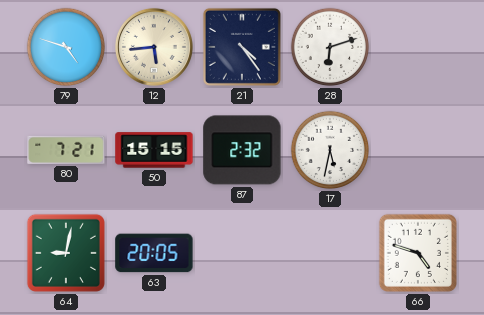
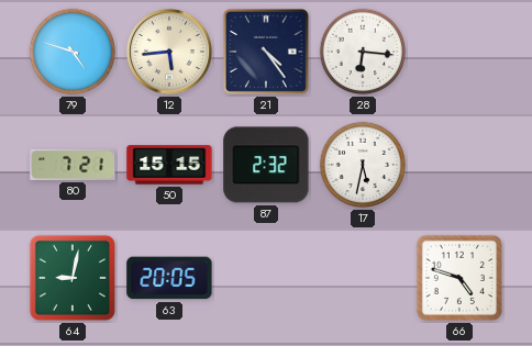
28: 6:12 -> 6:16
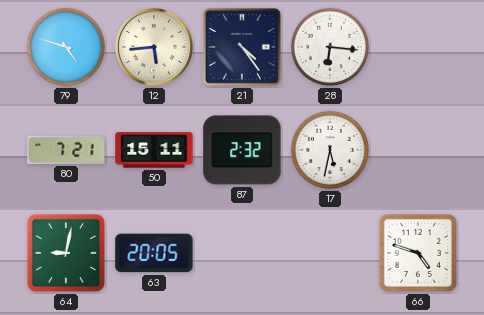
50: 15:15 -> 15:11
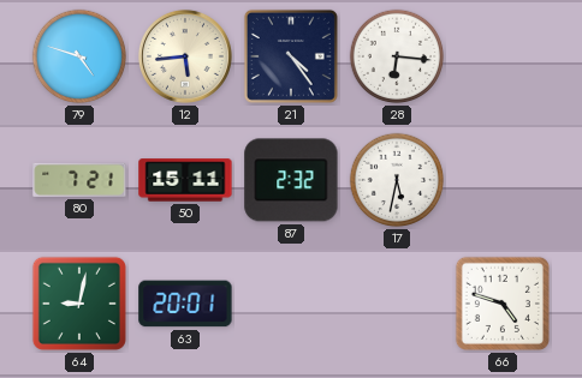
63: 20:05 -> 20:01
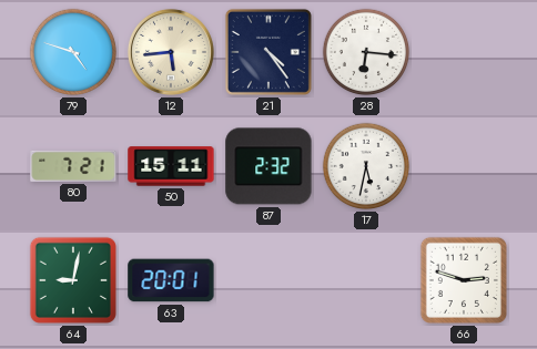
66: 4:48 -> 2:48
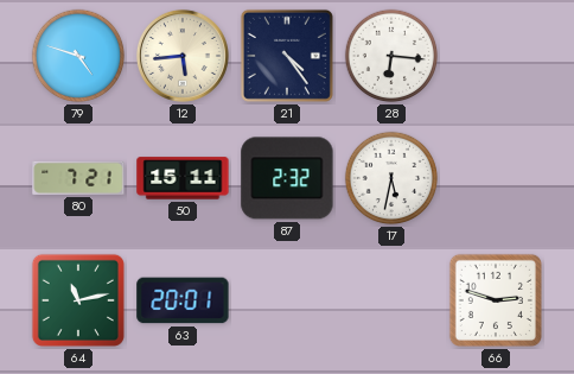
64: 9:02 -> 11:13
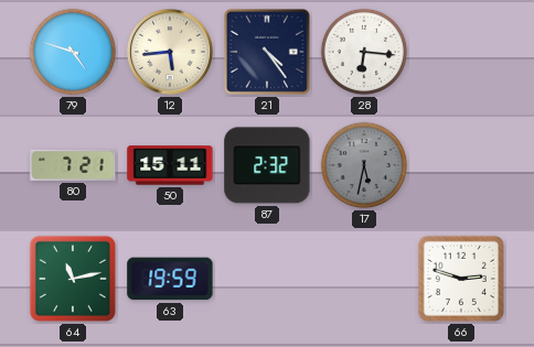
17 dial: white -> grey
63: 20:01 -> 19:59
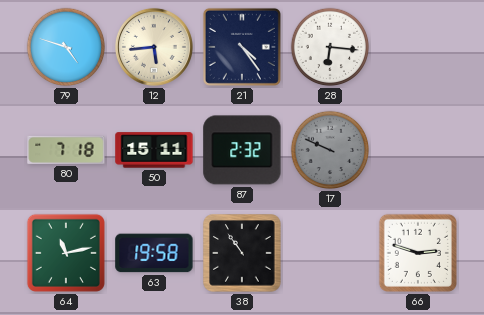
80: 7:21 -> 7:18
17: 5:32 -> 9:49
63: 19:59 -> 19:58
38: none -> 10:54
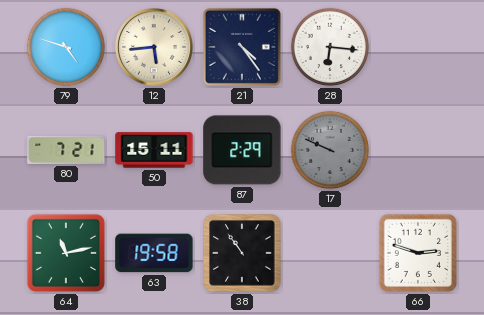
80: 7:18 -> 7:21
87: 2:32 -> 2:29
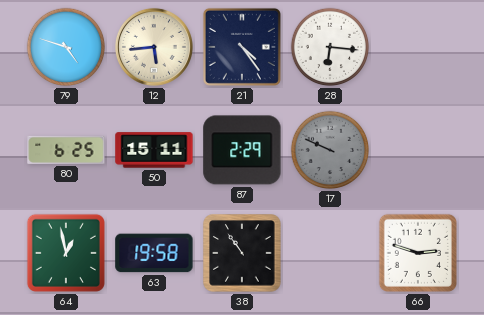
80: 7:21 -> 6:25
64: 11:13 -> 12:58
